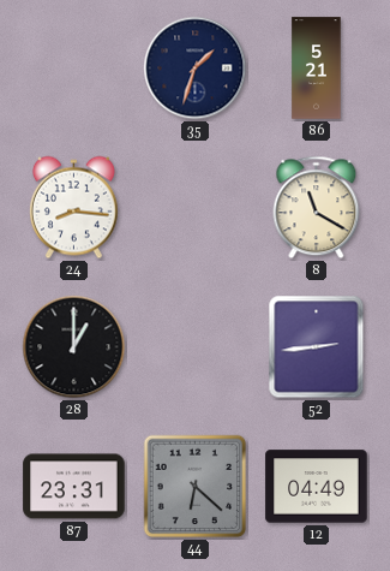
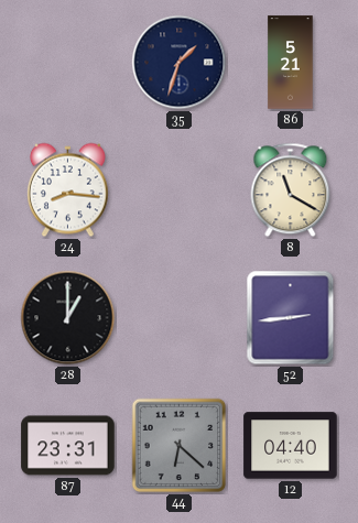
12: 04:49 -> 04:40
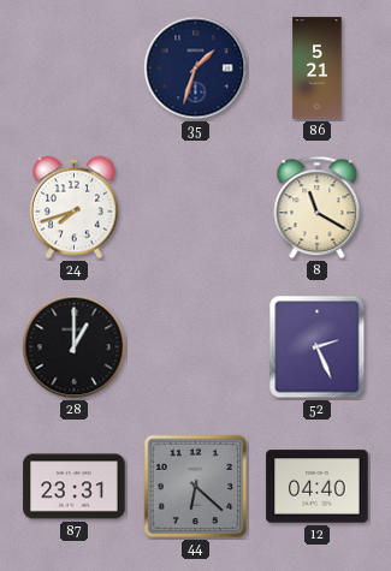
24: 8:16 -> 7:42
52: 2:44 -> 2:26
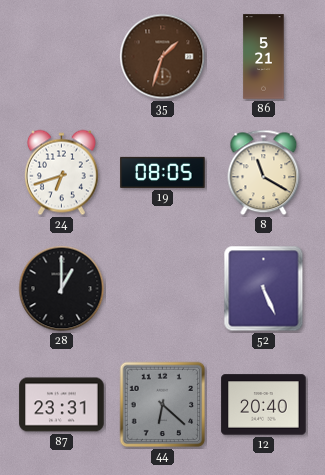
35 dial: navy -> brown
24: 7:42 -> 6:42
19: none -> 08:05
52: 2:26 -> 5:26
12: 04:40 -> 20:40
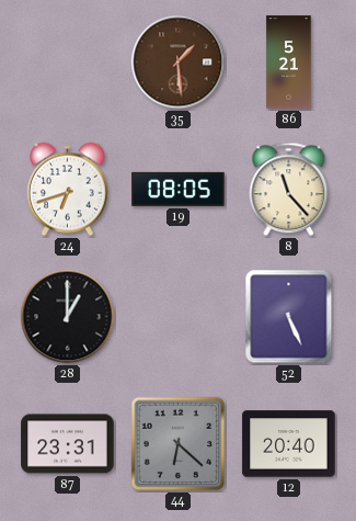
35: 1:33 -> 1:29
8: 11:20 -> 11:23
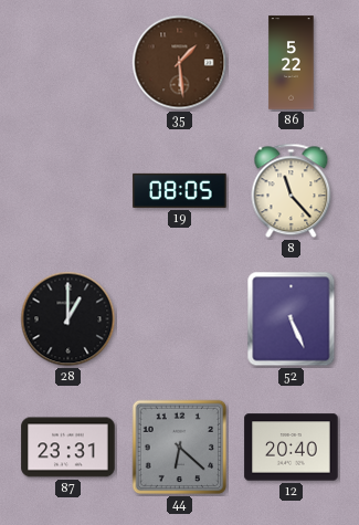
86: 5:21 -> 5:22
24: 6:42 -> none
